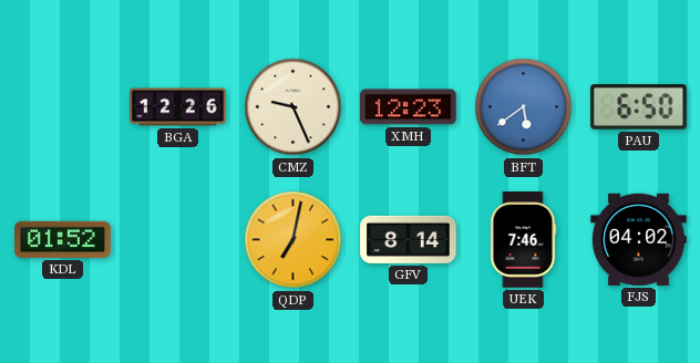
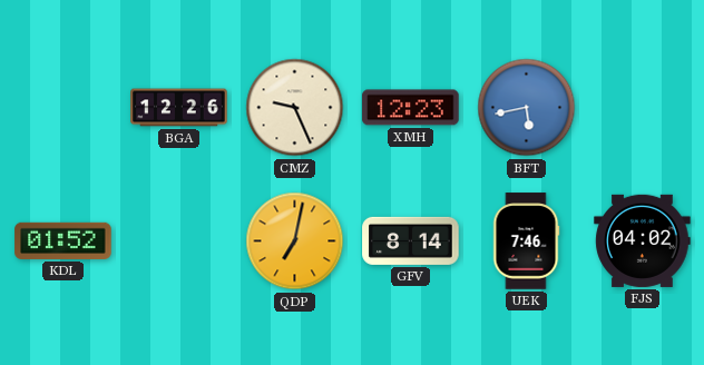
BFT: 5:39 -> 5:43
PAU: 6:50 -> none
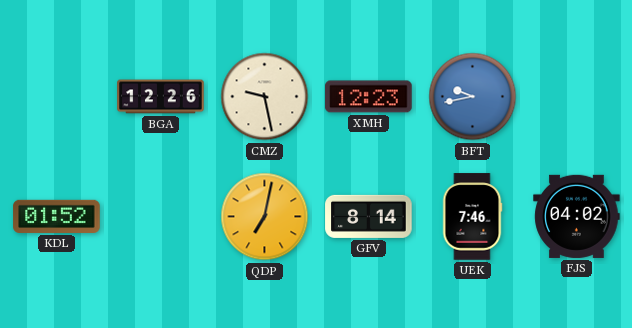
CMZ: 9:26 -> 9:28
BFT: 5:43 -> 9:43
